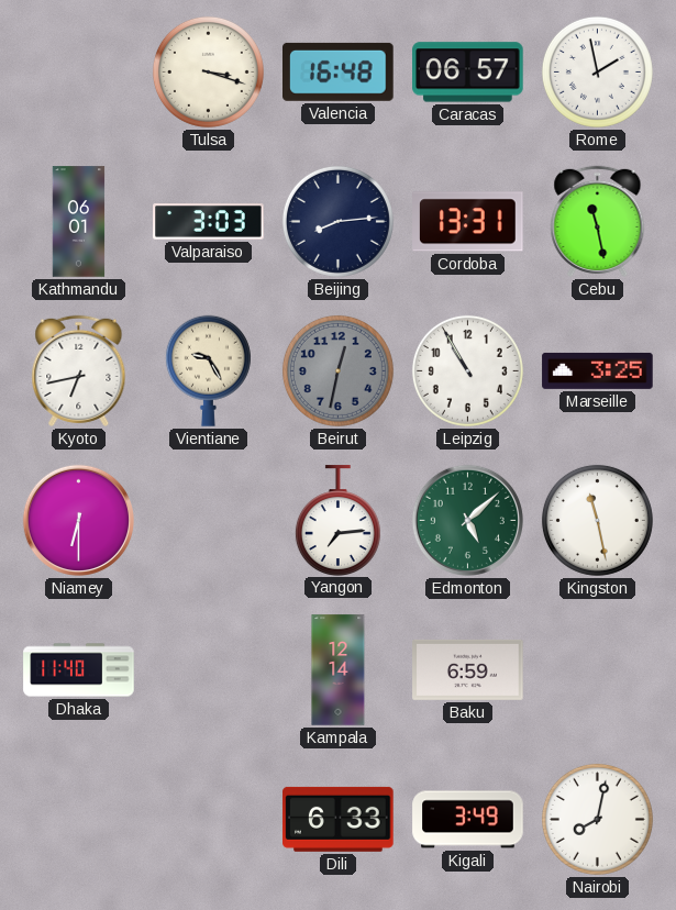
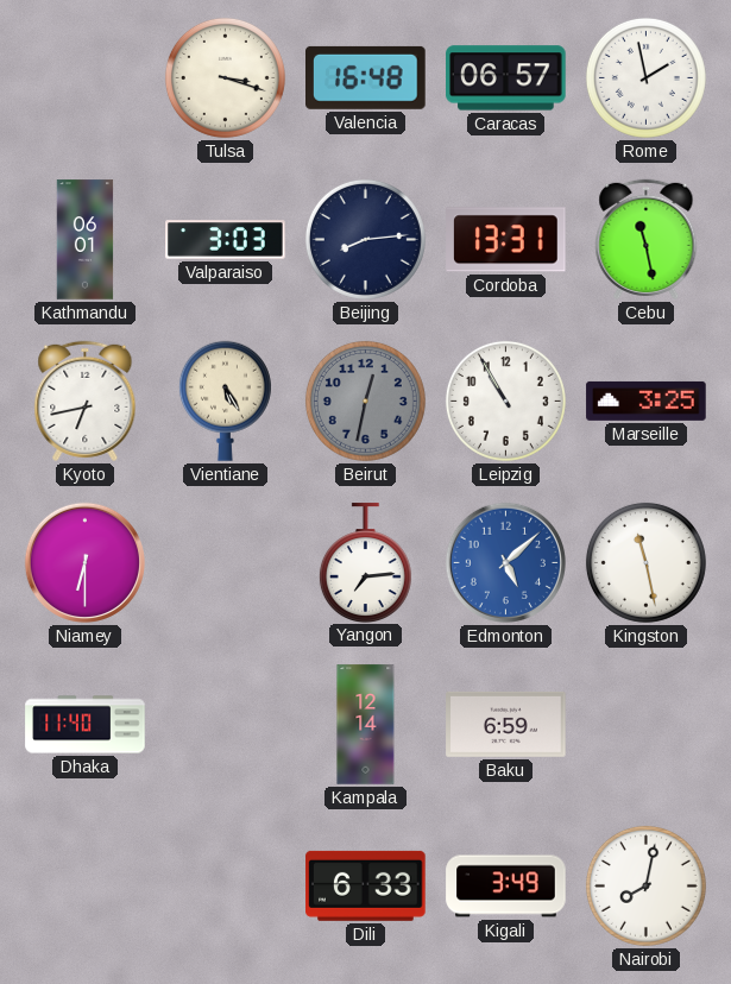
Vientiane: 9:25 -> 5:25
Edmonton dial: green -> blue
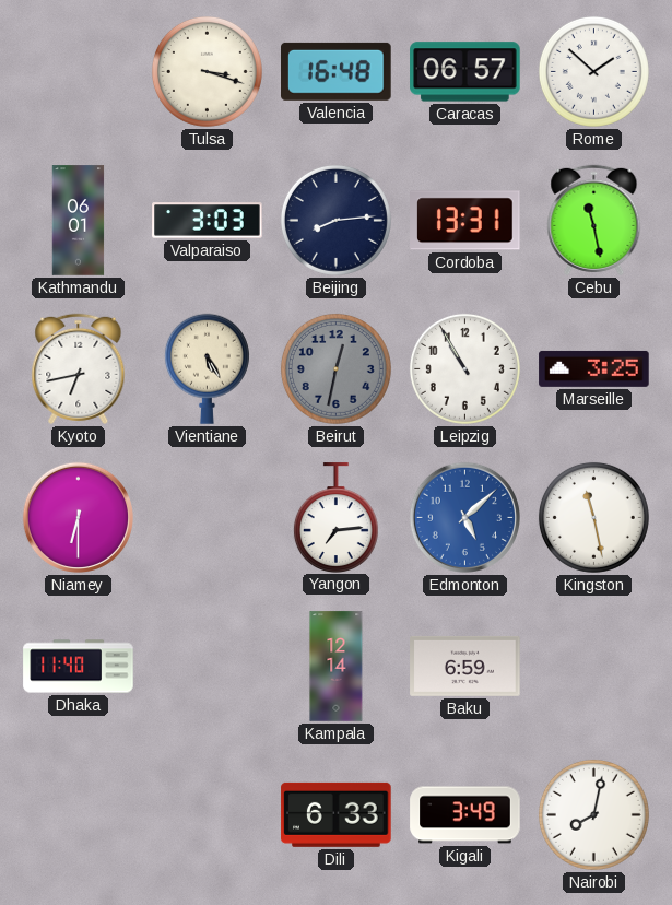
Rome: 1:58 -> 1:52
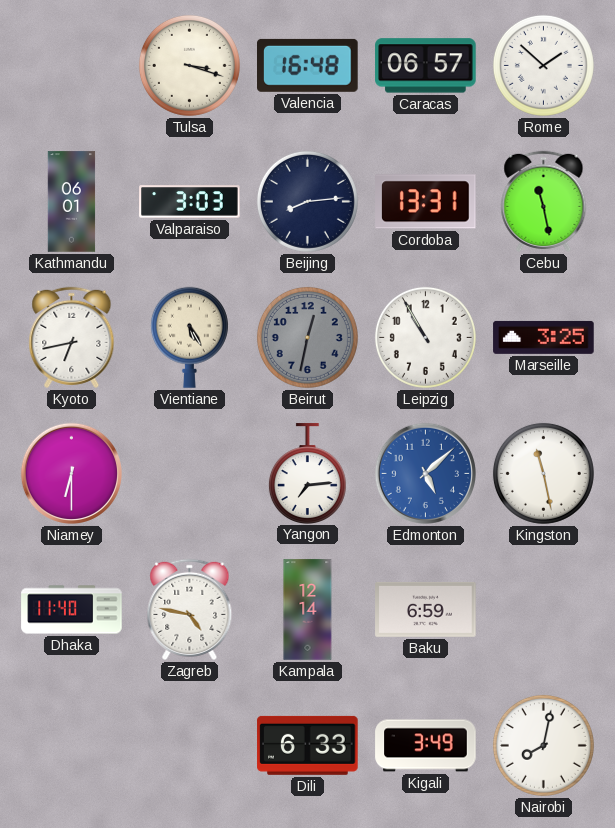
Zagreb: none -> 4:47
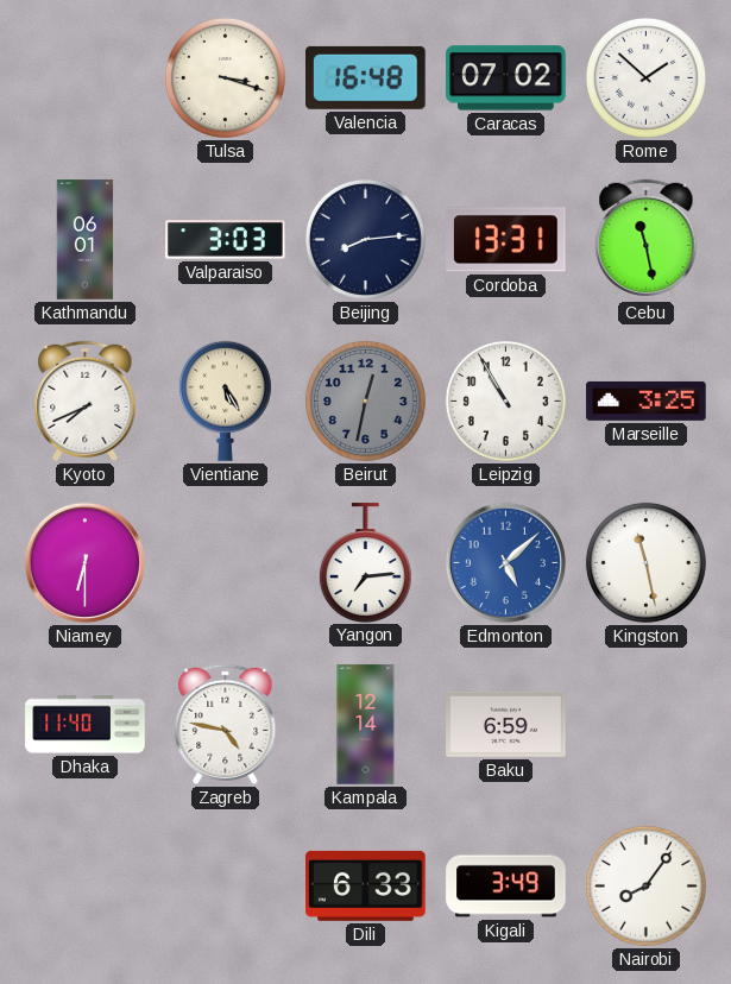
Caracas: 06:57 -> 07:02
Kyoto: 6:43 -> 7:41
Nairobi: 8:02 -> 8:06
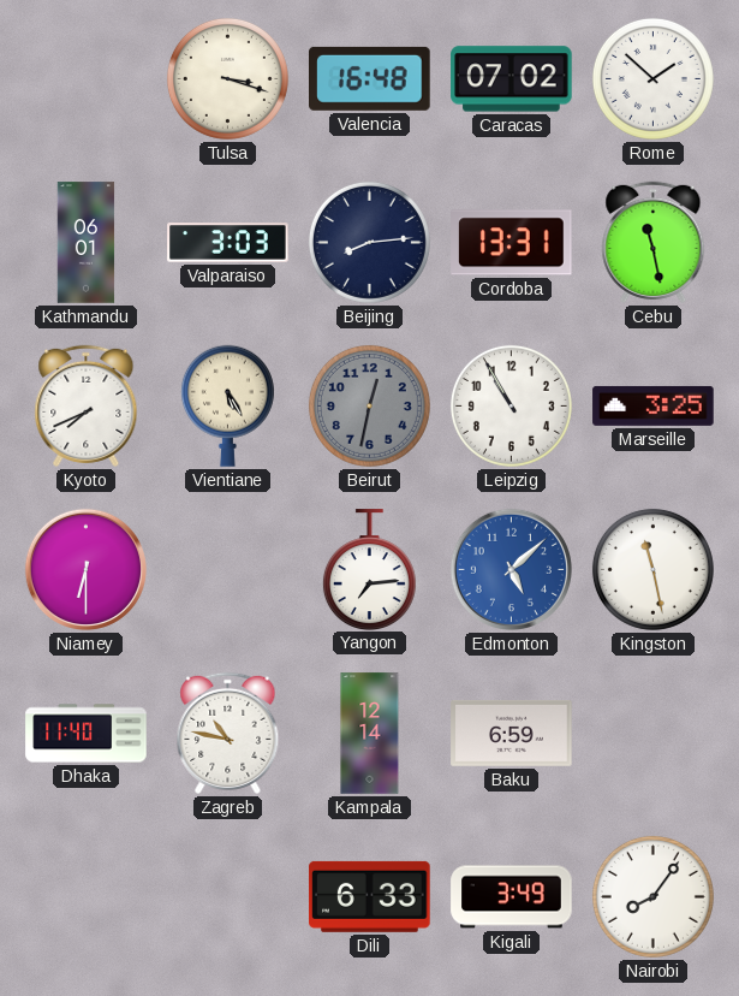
Zagreb: 4:47 -> 10:47
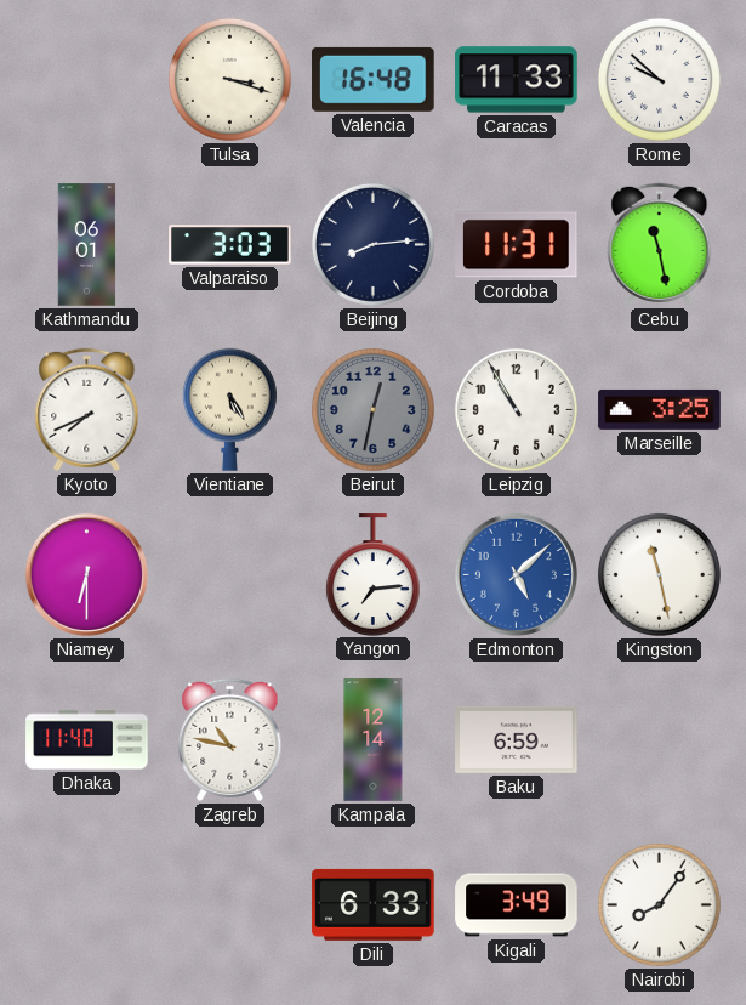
Caracas: 07:02 -> 11:33
Rome: 1:52 -> 9:52
Cordoba: 13:31 -> 11:31
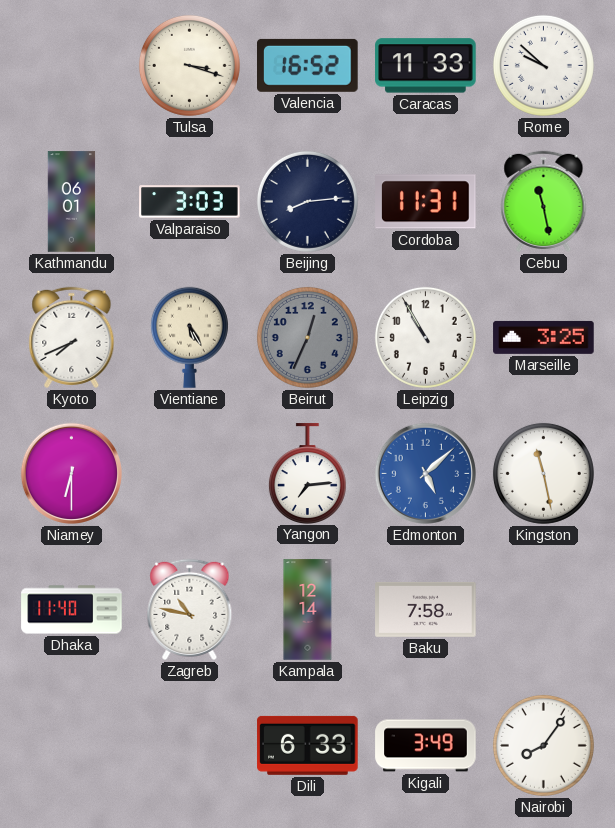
Valencia: 16:48 -> 16:52
Beirut: 12:32 -> 12:34
Baku: 6:59 -> 7:58
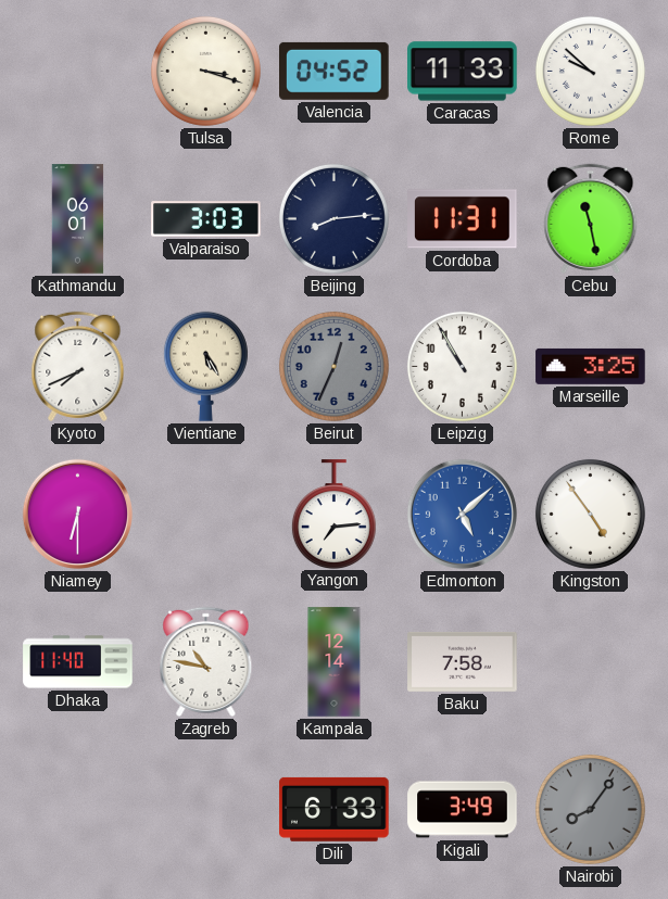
Valencia: 16:52 -> 04:52
Kingston: 11:28 -> 4:54
Nairobi dial: white -> grey
